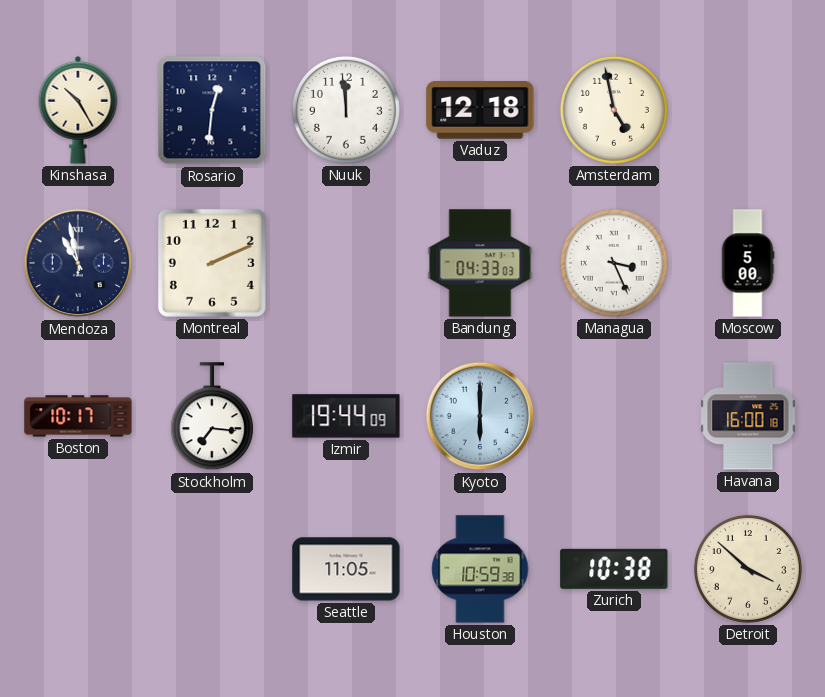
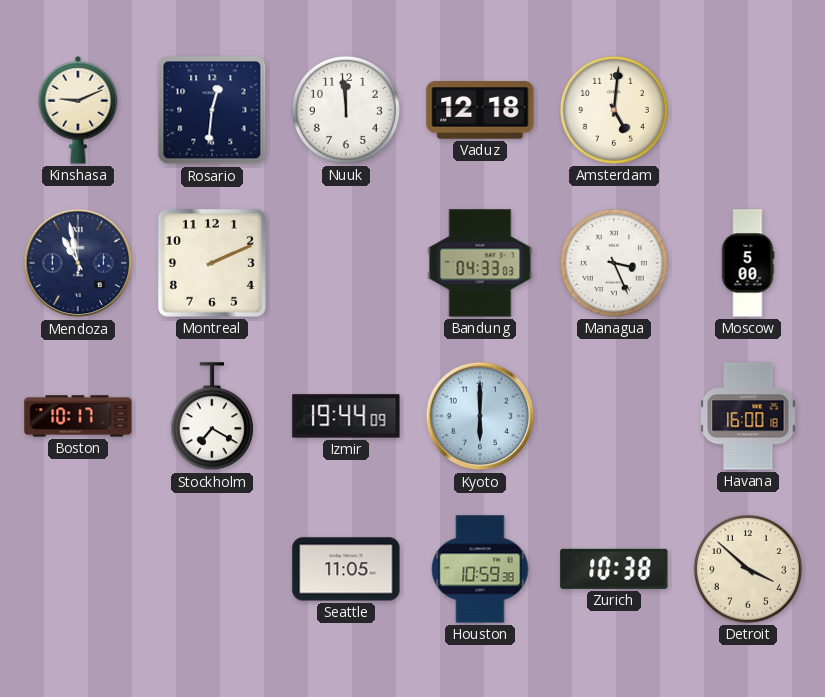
Kinshasa: 10:25 -> 9:11
Amsterdam: 4:58 -> 5:01
Stockholm: 7:16 -> 7:20
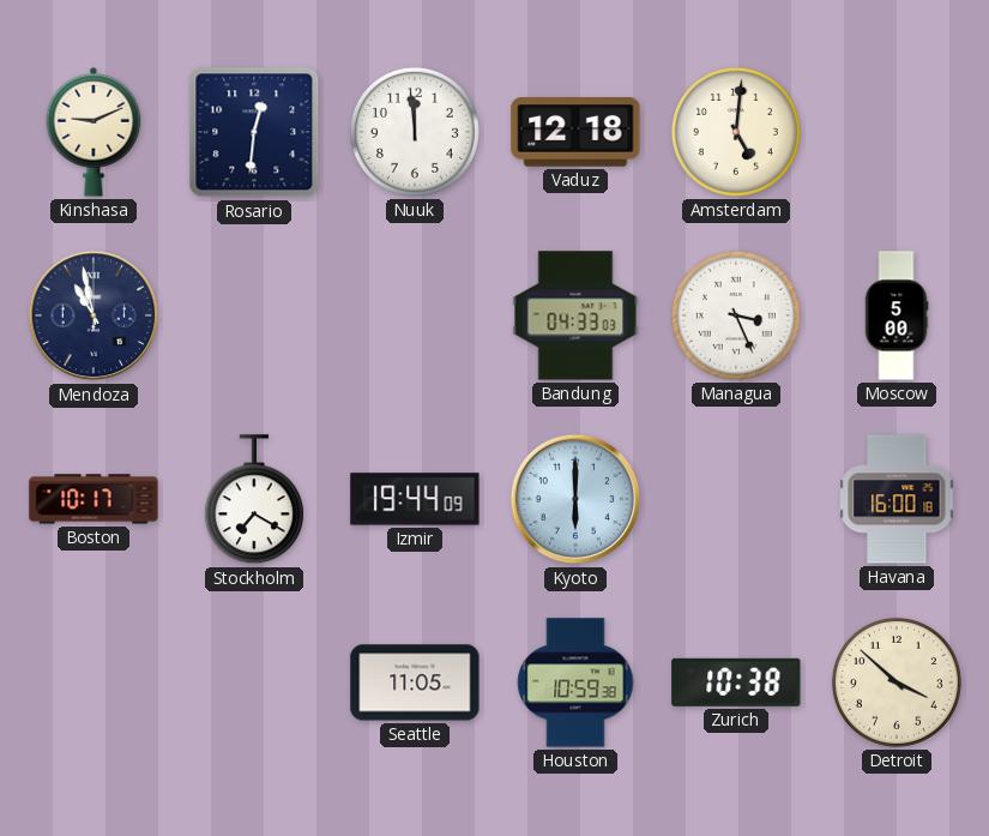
Montreal: 2:11 -> none
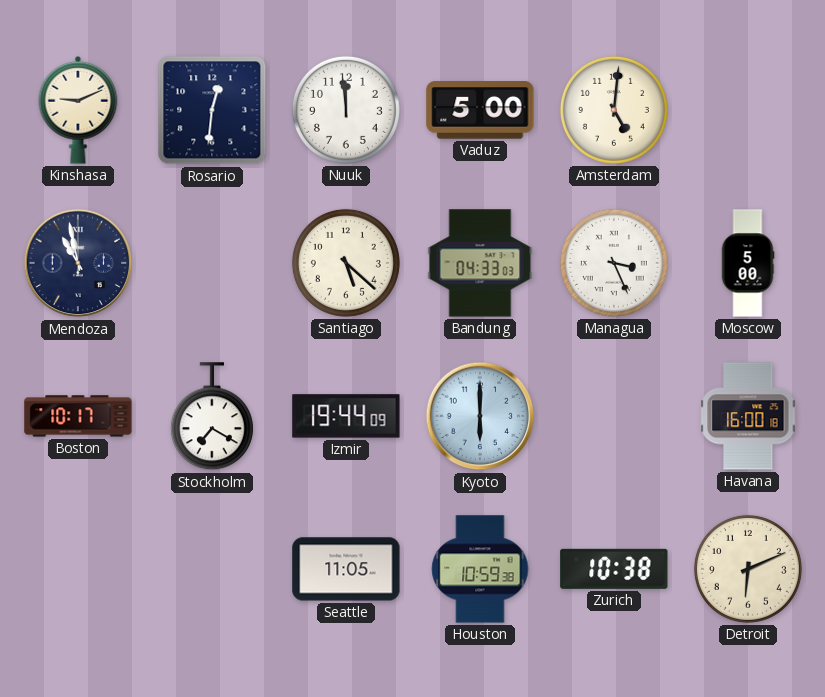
Vaduz: 12:18 -> 5:00
Santiago: none -> 5:22
Detroit: 3:52 -> 6:11
